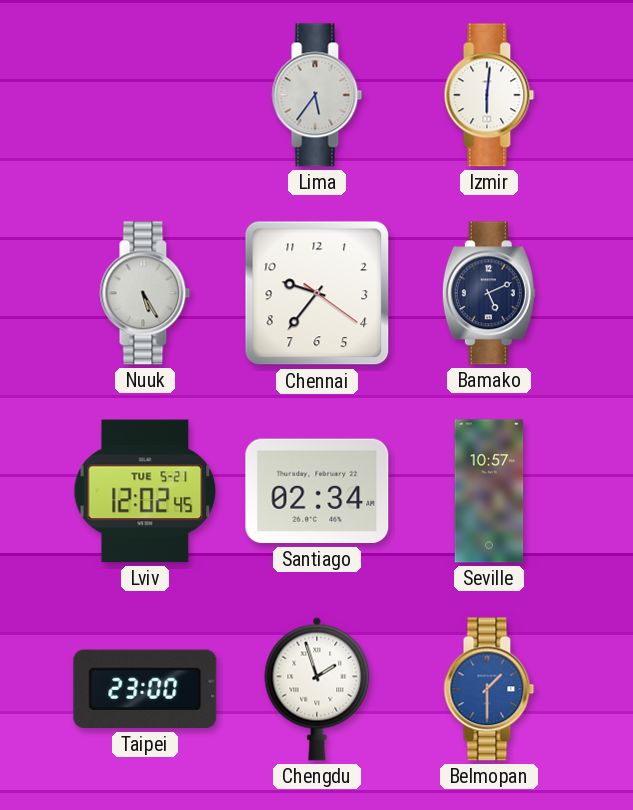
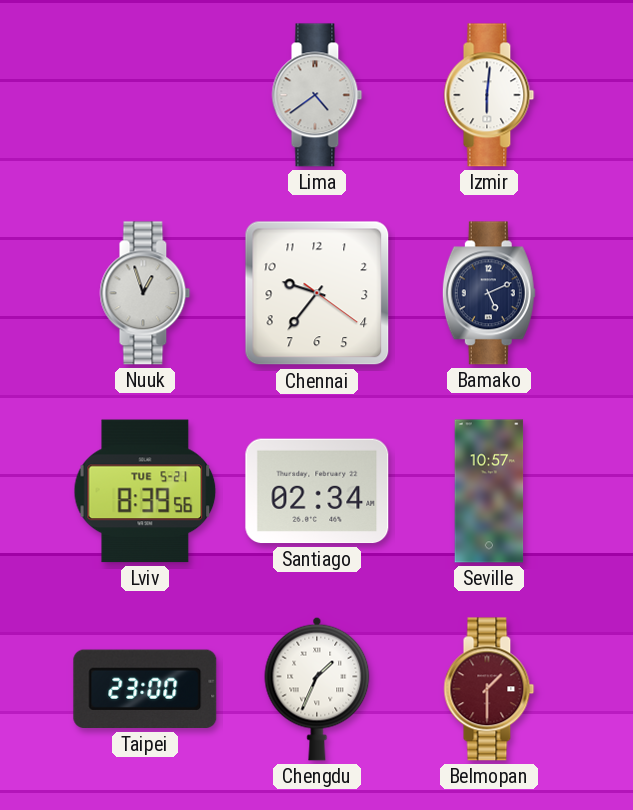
Lima: 5:36 -> 4:39
Nuuk: 5:25 -> 12:57
Lviv: 12:02 -> 8:39
Chengdu: 1:57 -> 1:34
Belmopan dial: blue -> burgundy
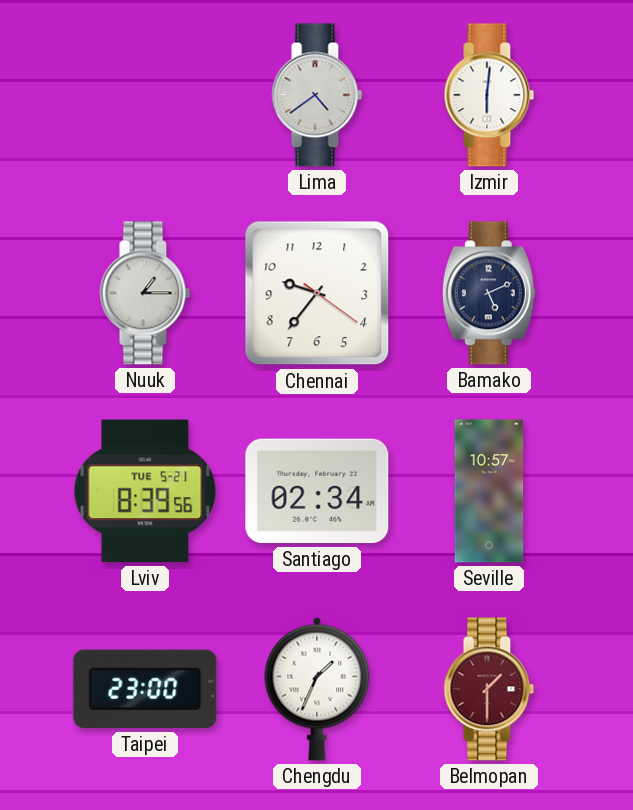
Nuuk: 12:57 -> 1:15
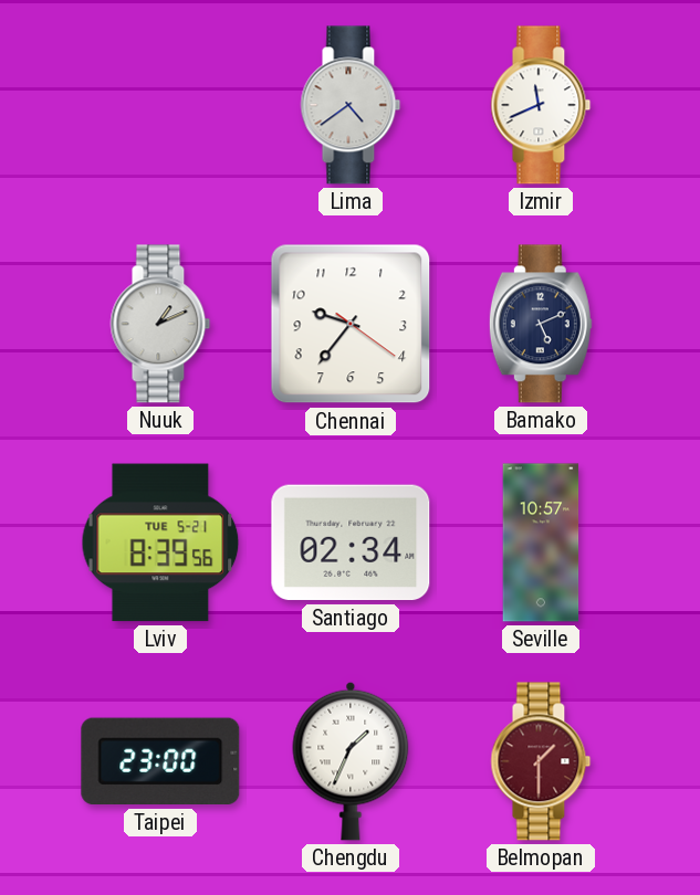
Izmir: 6:01 -> 11:41
Nuuk: 1:15 -> 1:11
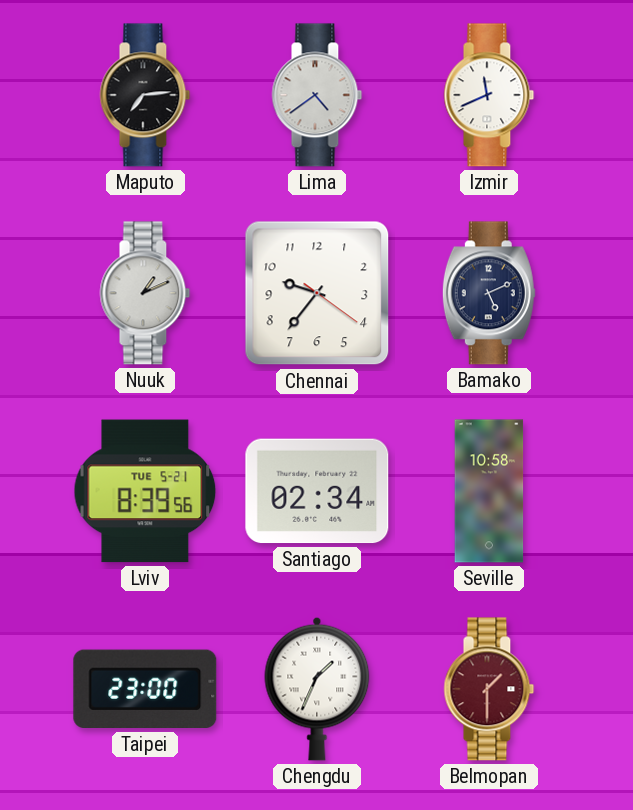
Maputo: none -> 7:14
Seville: 10:57 -> 10:58
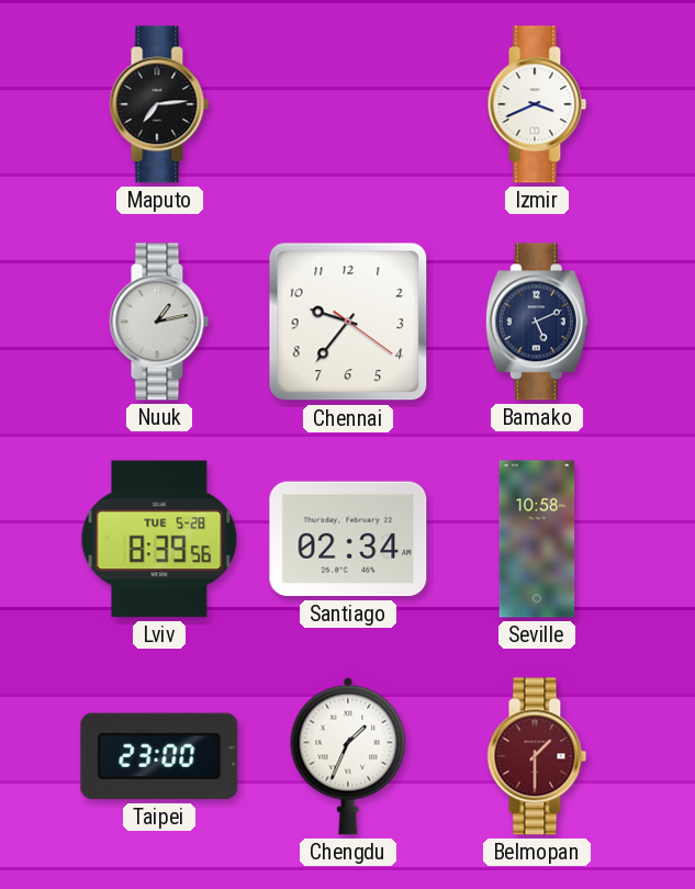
Lima: 4:39 -> none
Izmir: 11:41 -> 3:41
Nuuk: 1:11 -> 1:13
Lviv date: TUE 5-21 -> TUE 5-28
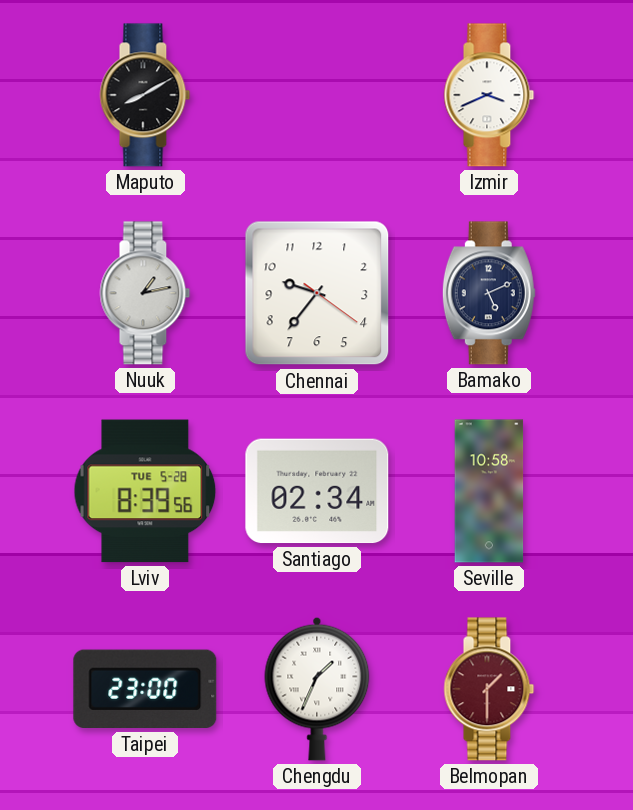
Maputo: 7:14 -> 8:10
